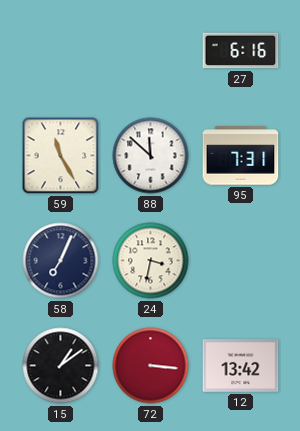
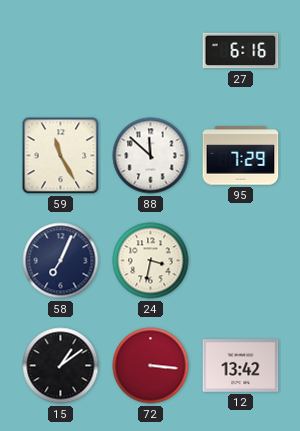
95: 7:31 -> 7:29
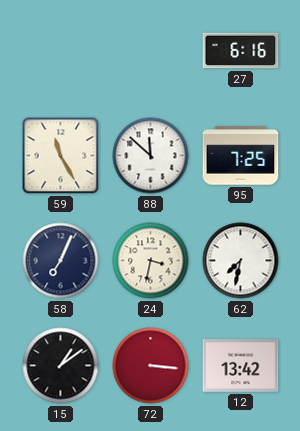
95: 7:29 -> 7:25
62: none -> 7:32
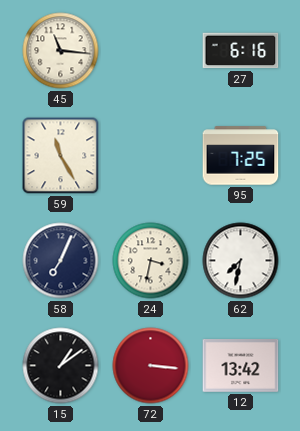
45: none -> 11:16
88: 11:52 -> none
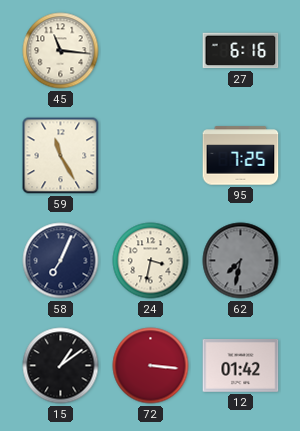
62 dial: white -> grey
12: 13:42 -> 01:42
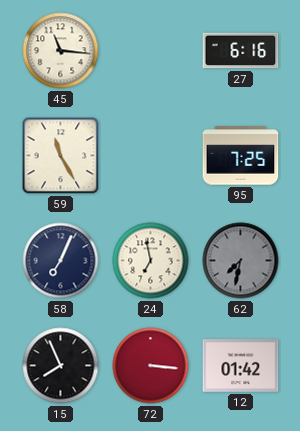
24: 3:32 -> 6:58
15: 1:09 -> 7:56
